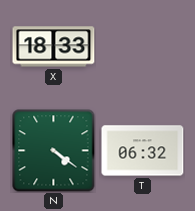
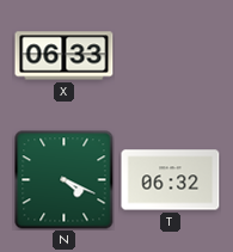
X: 18:33 -> 06:33
N: 4:21 -> 4:19
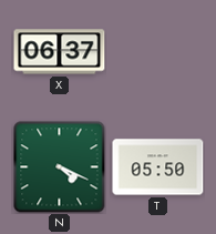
X: 06:33 -> 06:37
T: 06:32 -> 05:50
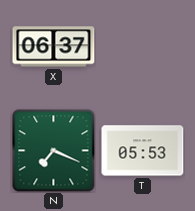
N: 4:19 -> 7:19
T: 05:50 -> 05:53
